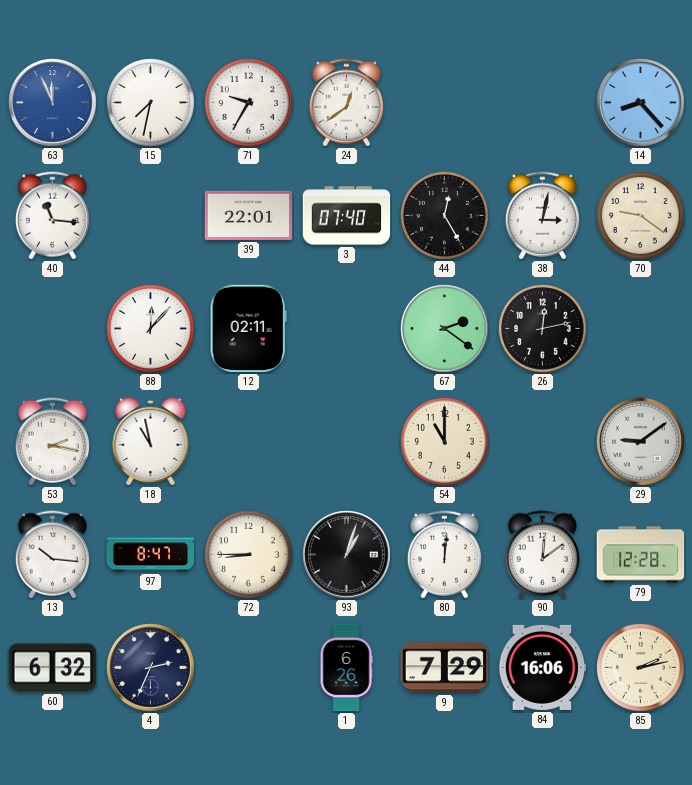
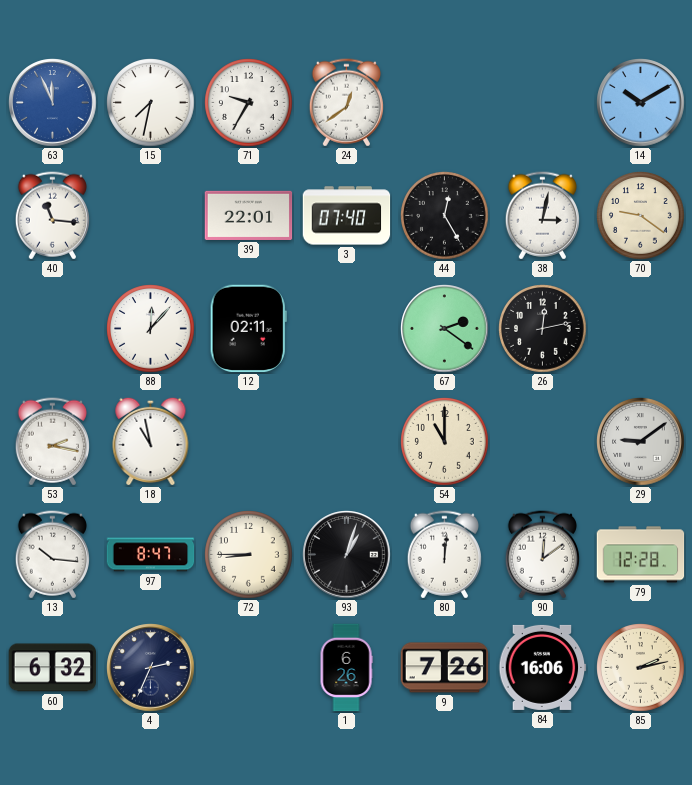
14: 8:23 -> 10:10
9: 7:29 -> 7:26
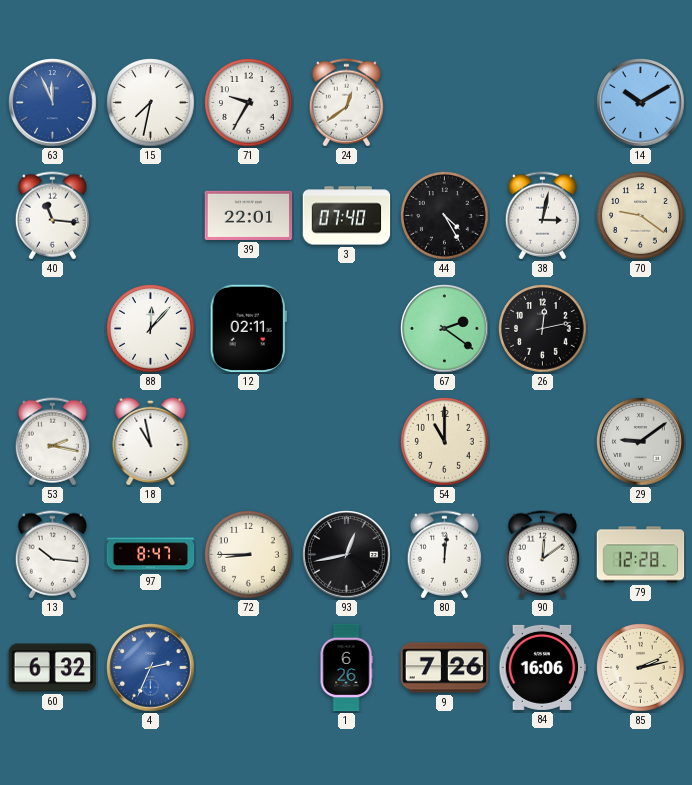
44: 12:25 -> 4:25
93: 1:03 -> 12:43
4 dial: navy -> blue
